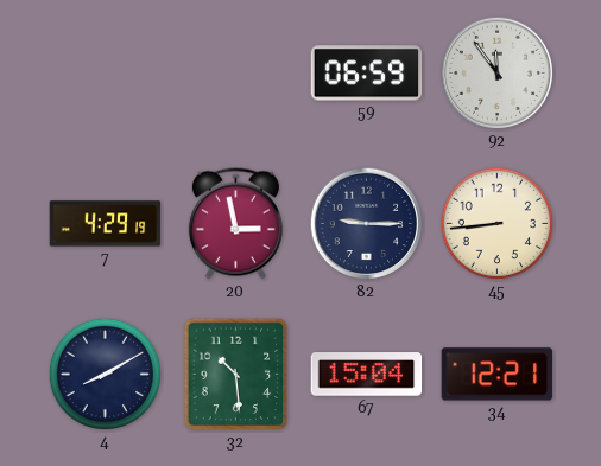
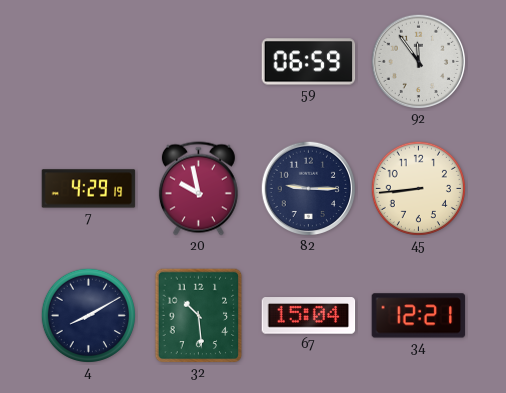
20: 2:58 -> 9:58
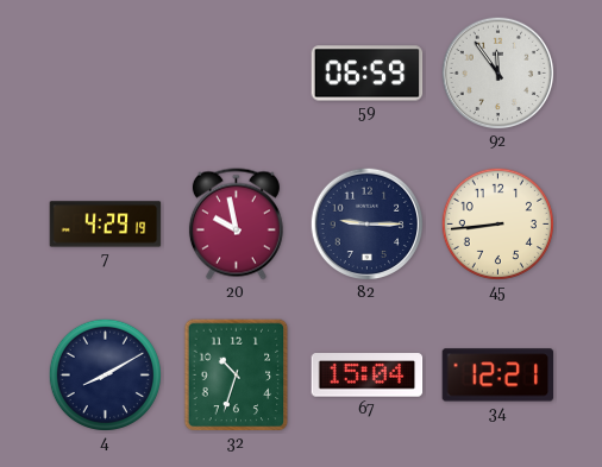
32: 10:29 -> 10:33
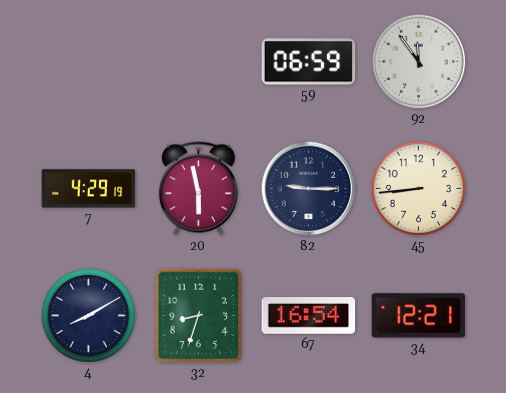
20: 9:58 -> 5:58
32: 10:33 -> 8:33
67: 15:04 -> 16:54
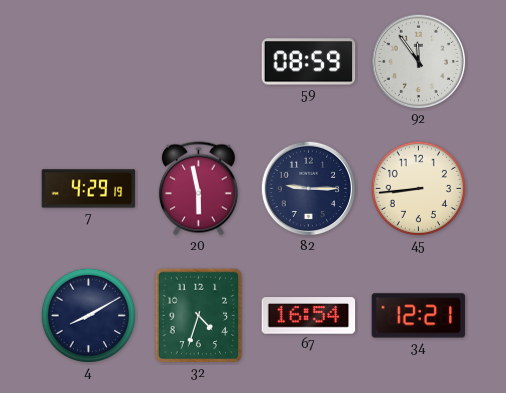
59: 06:59 -> 08:59
32: 8:33 -> 4:33
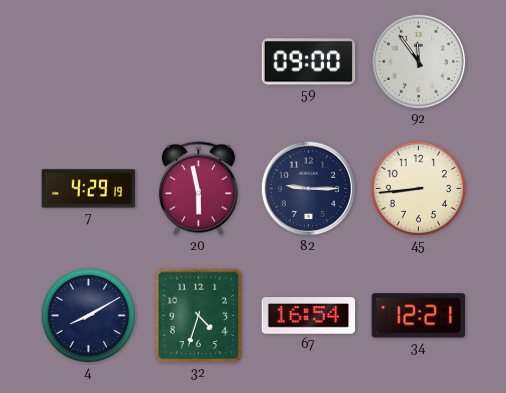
59: 08:59 -> 09:00
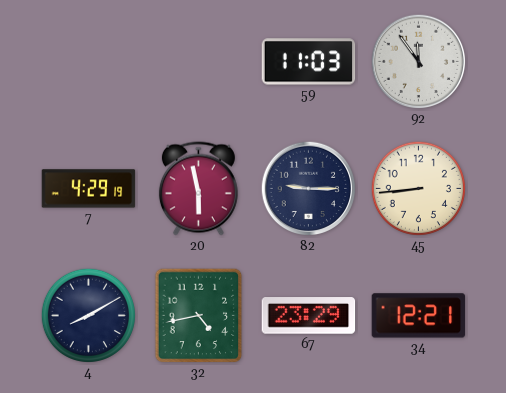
59: 09:00 -> 11:03
32: 4:33 -> 4:43
67: 16:54 -> 23:29
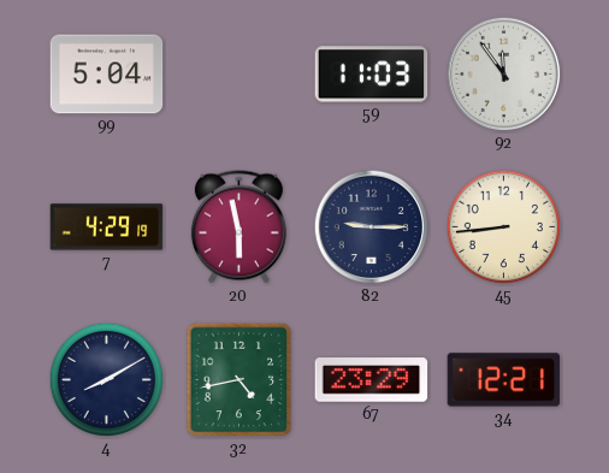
99: none -> 5:04
